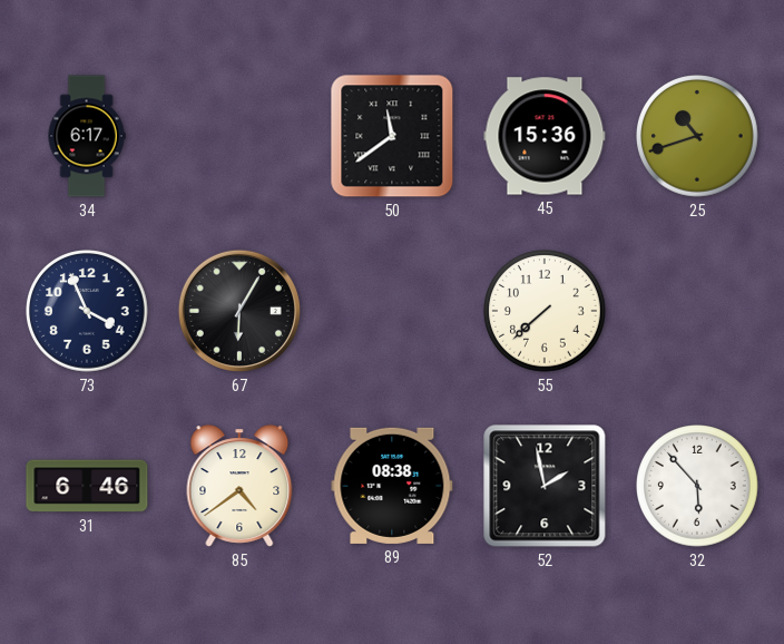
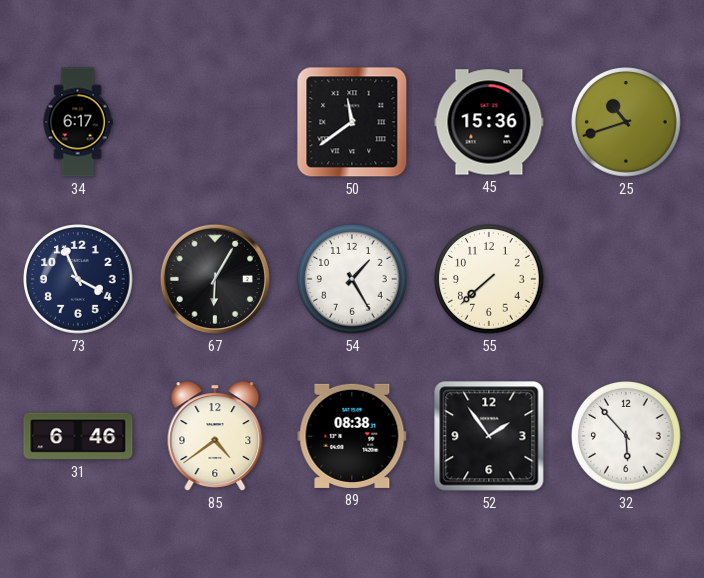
54: none -> 1:25
52: 1:58 -> 1:54
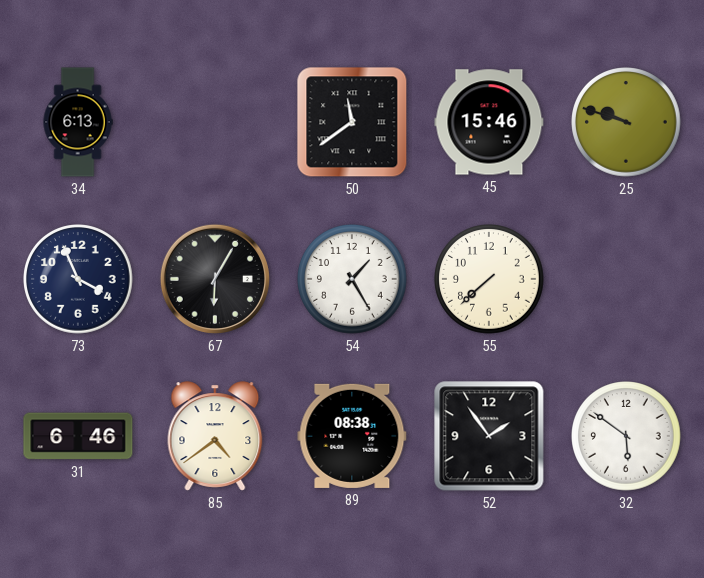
34: 6:17 -> 6:13
45: 15:36 -> 15:46
25: 10:42 -> 9:48
32: 5:53 -> 5:51
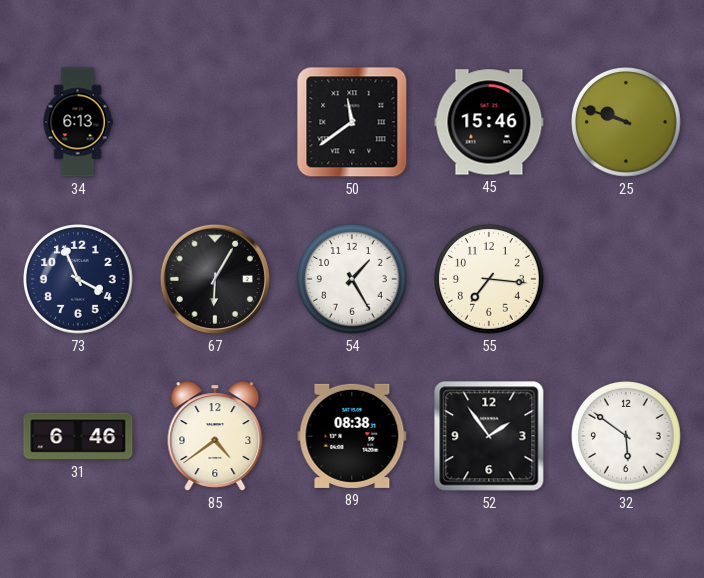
55: 7:38 -> 7:16
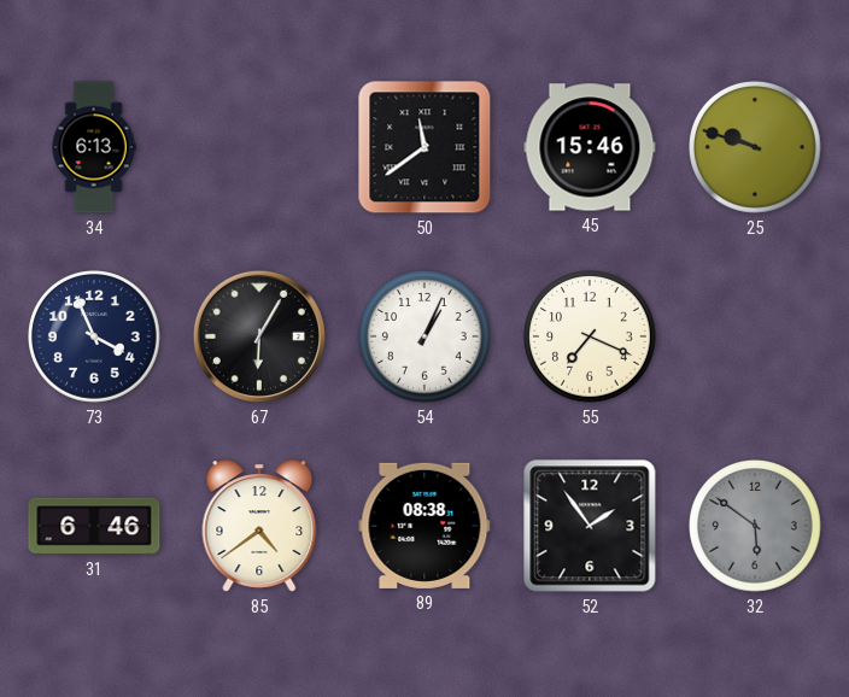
54: 1:25 -> 1:04
55: 7:16 -> 7:19
32 dial: white -> grey
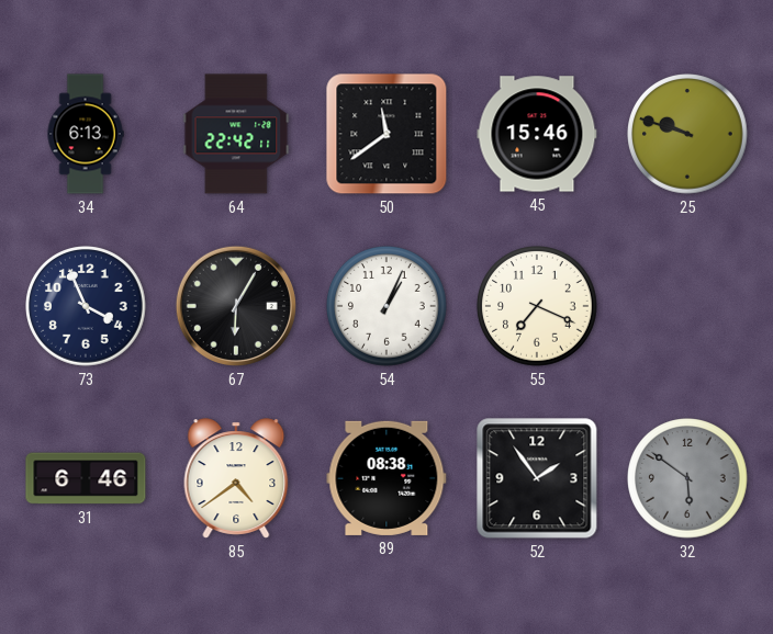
64: none -> 22:42
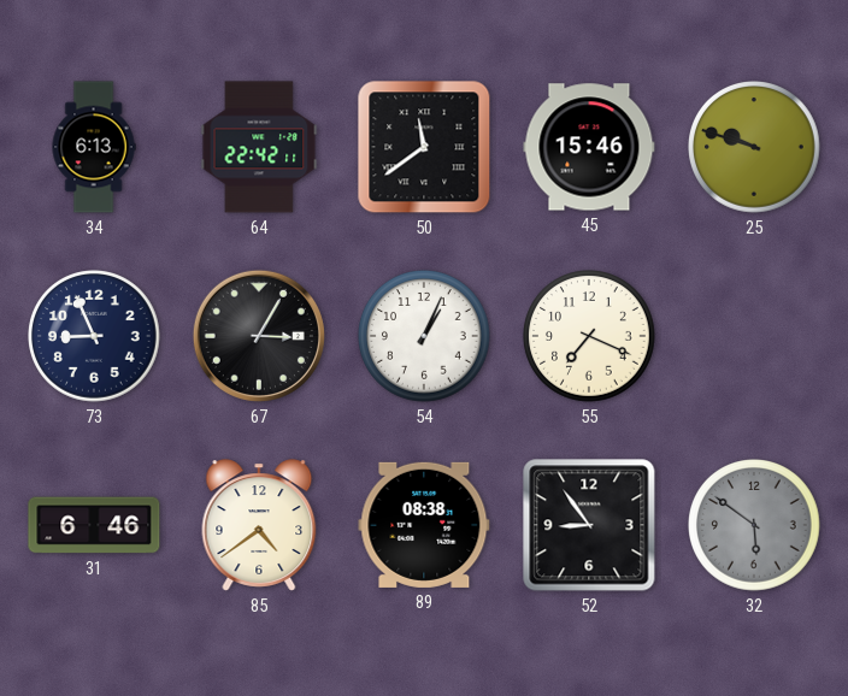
73: 3:56 -> 8:56
67: 6:05 -> 3:05
52: 1:54 -> 8:54
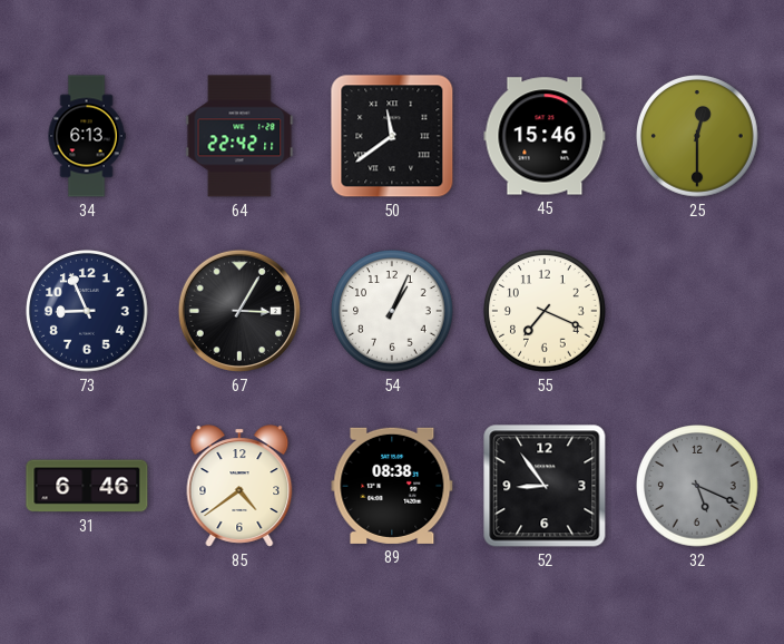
25: 9:48 -> 12:30
32: 5:51 -> 5:19
